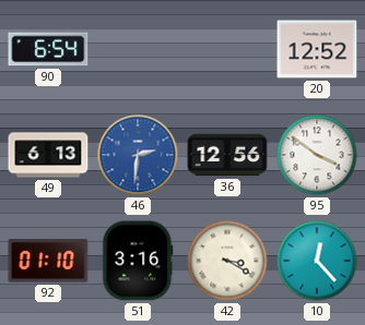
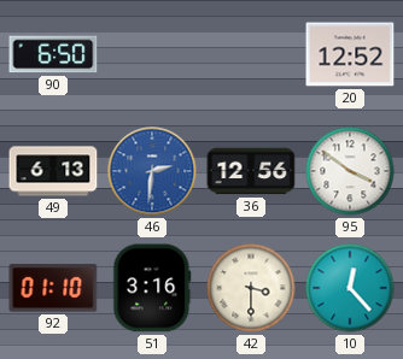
90: 6:54 -> 6:50
42: 3:20 -> 3:30
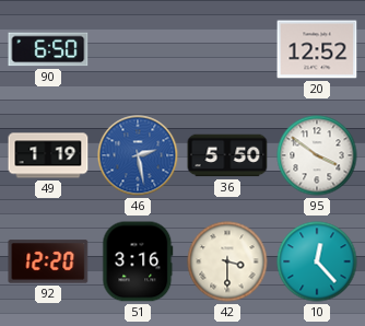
49: 6:13 -> 1:19
46: 2:31 -> 2:28
36: 12:56 -> 5:50
92: 01:10 -> 12:20
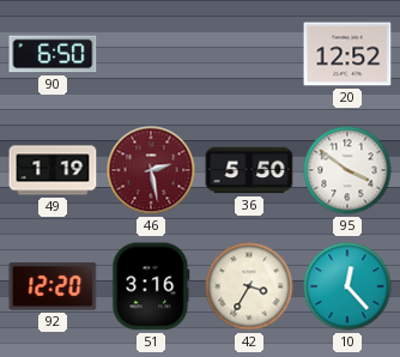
46 dial: blue -> burgundy
42: 3:30 -> 3:35
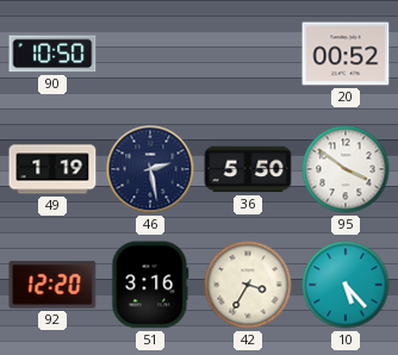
90: 6:50 -> 10:50
20: 12:52 -> 00:52
46 dial: burgundy -> navy
10: 12:23 -> 5:23
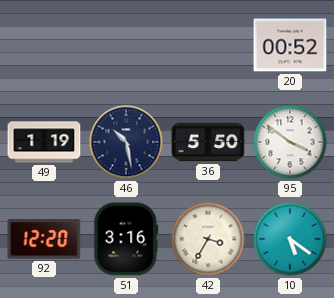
90: 10:50 -> none
46: 2:28 -> 10:28
10: 5:23 -> 5:21
